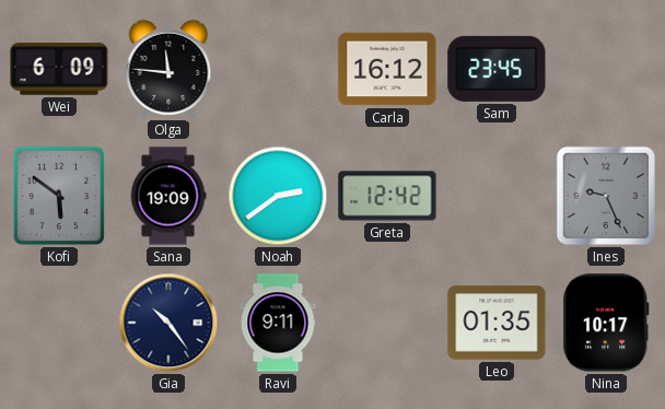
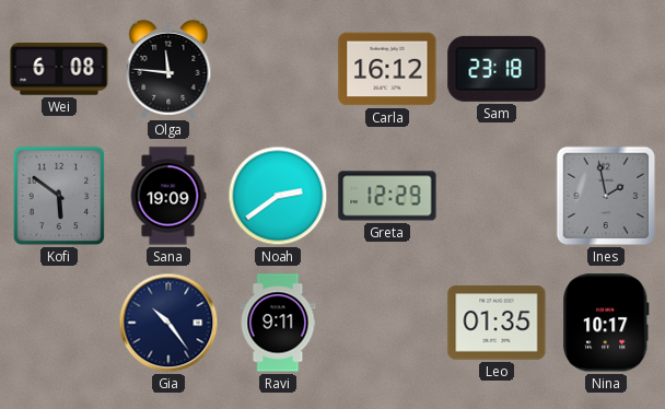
Wei: 6:09 -> 6:08
Sam: 23:45 -> 23:18
Greta: 12:42 -> 12:29
Ines: 9:26 -> 1:58
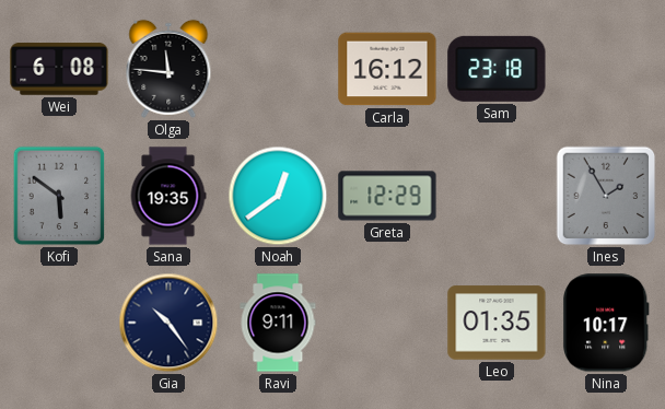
Sana: 19:09 -> 19:35
Noah: 2:39 -> 12:39
Ines: 1:58 -> 1:55
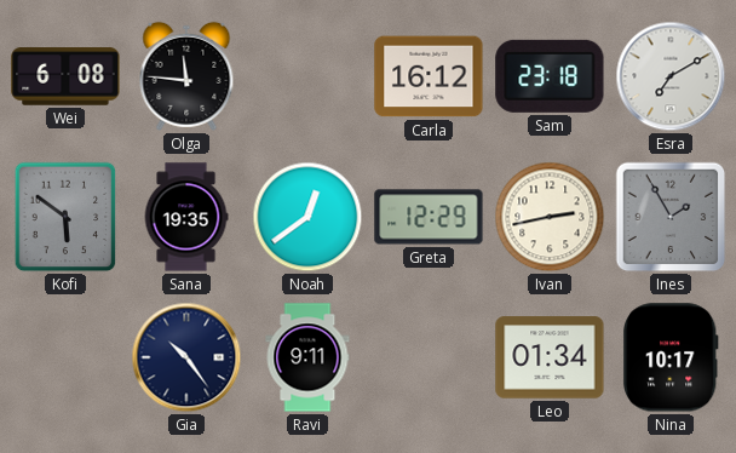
Esra: none -> 7:10
Ivan: none -> 2:43
Leo: 01:35 -> 01:34
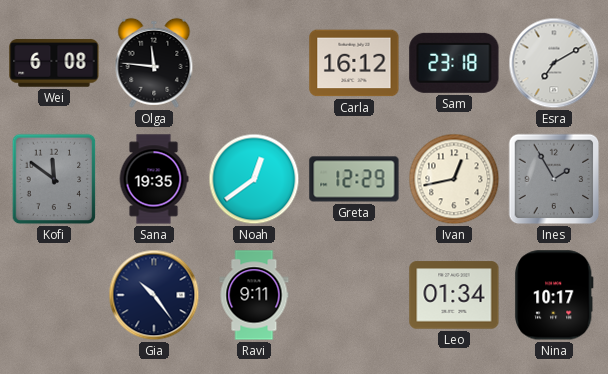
Kofi: 5:51 -> 11:51
Ivan: 2:43 -> 12:43
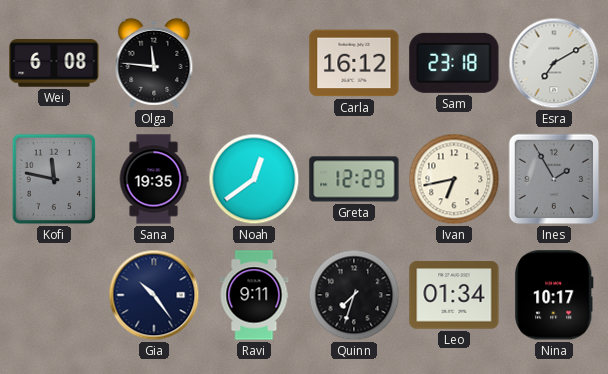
Kofi: 11:51 -> 11:47
Ivan: 12:43 -> 6:43
Quinn: none -> 7:33
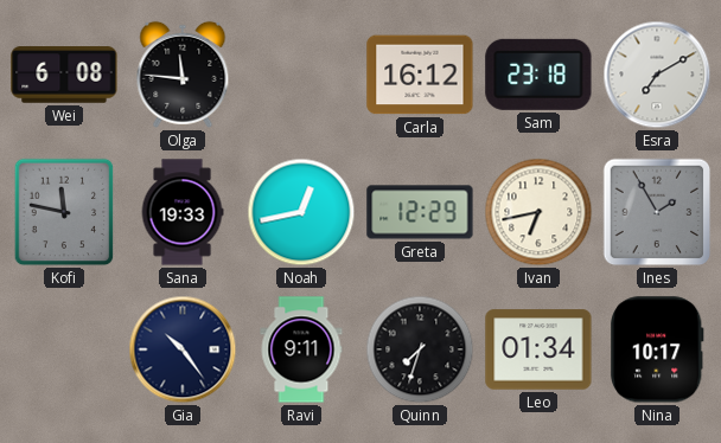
Sana: 19:35 -> 19:33
Noah: 12:39 -> 12:43
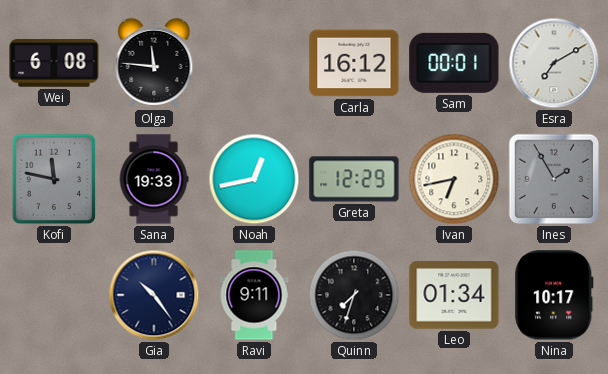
Sam: 23:18 -> 00:01
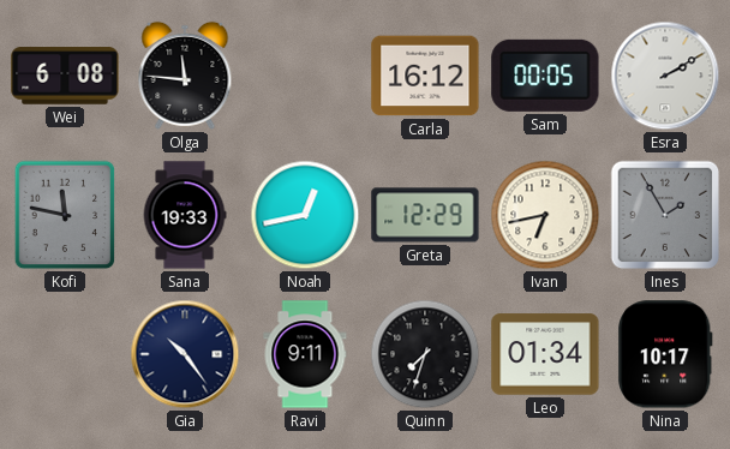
Sam: 00:01 -> 00:05
Esra: 7:10 -> 2:10
